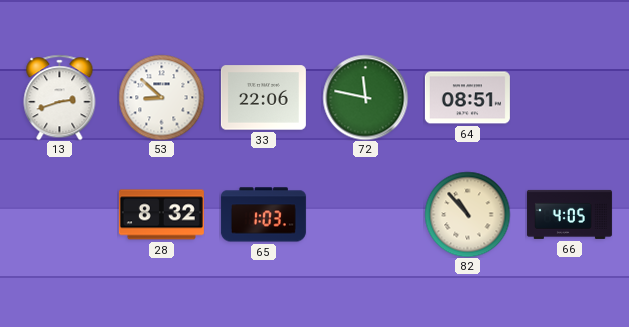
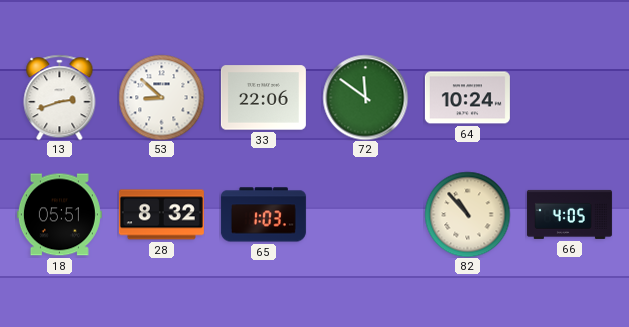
72: 11:47 -> 11:51
64: 08:51 -> 10:24
18: none -> 05:51
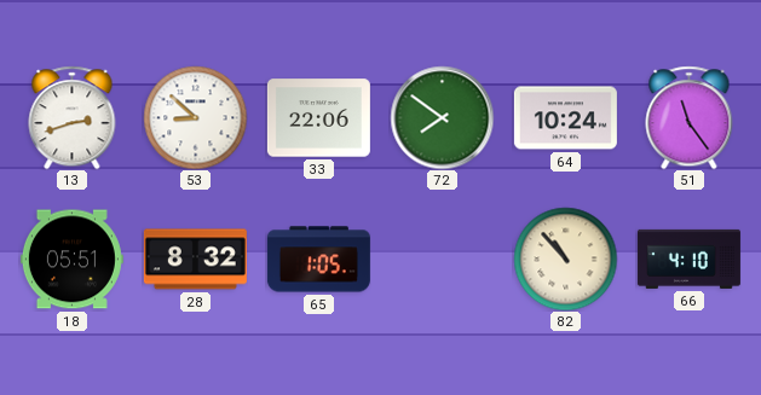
72: 11:51 -> 7:51
51: none -> 11:24
65: 1:03 -> 1:05
66: 4:05 -> 4:10
